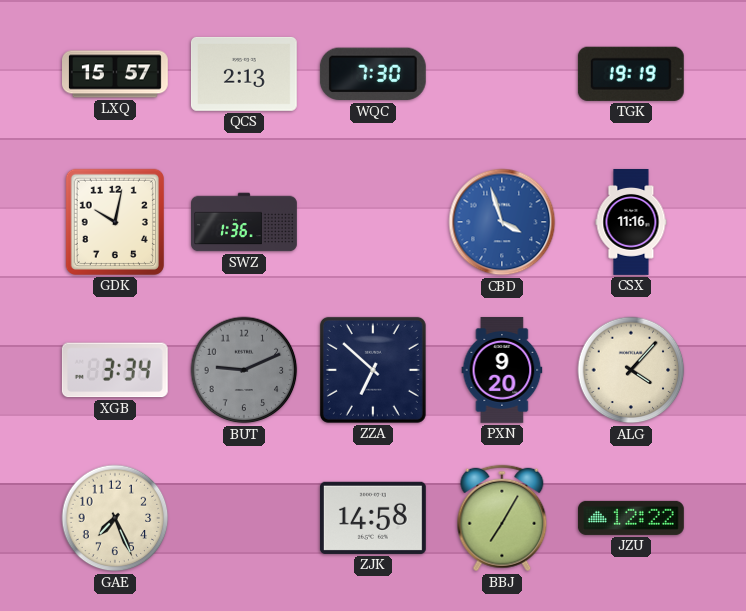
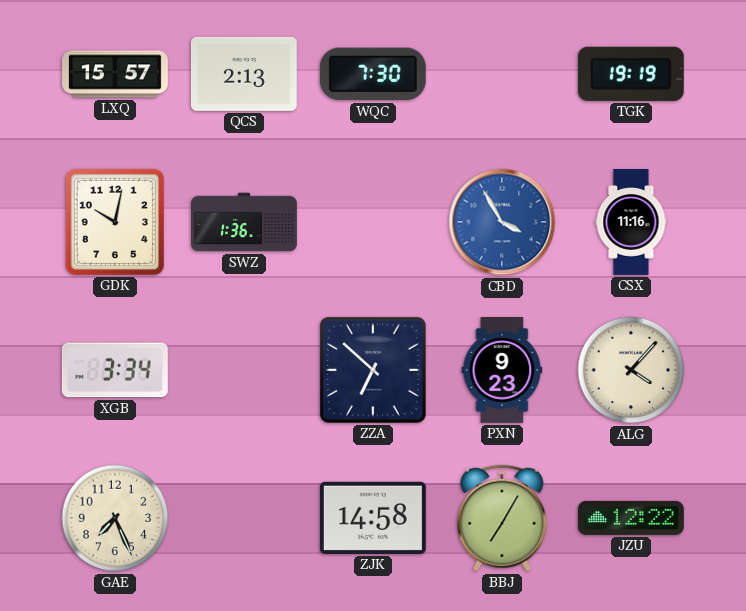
CBD: 3:57 -> 3:55
BUT: 9:11 -> none
PXN: 9:20 -> 9:23
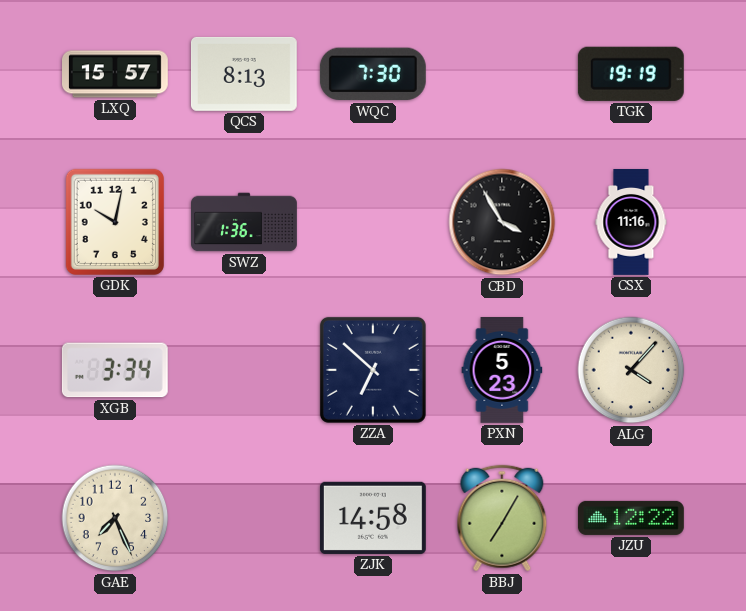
QCS: 2:13 -> 8:13
CBD dial: blue -> black
PXN: 9:23 -> 5:23
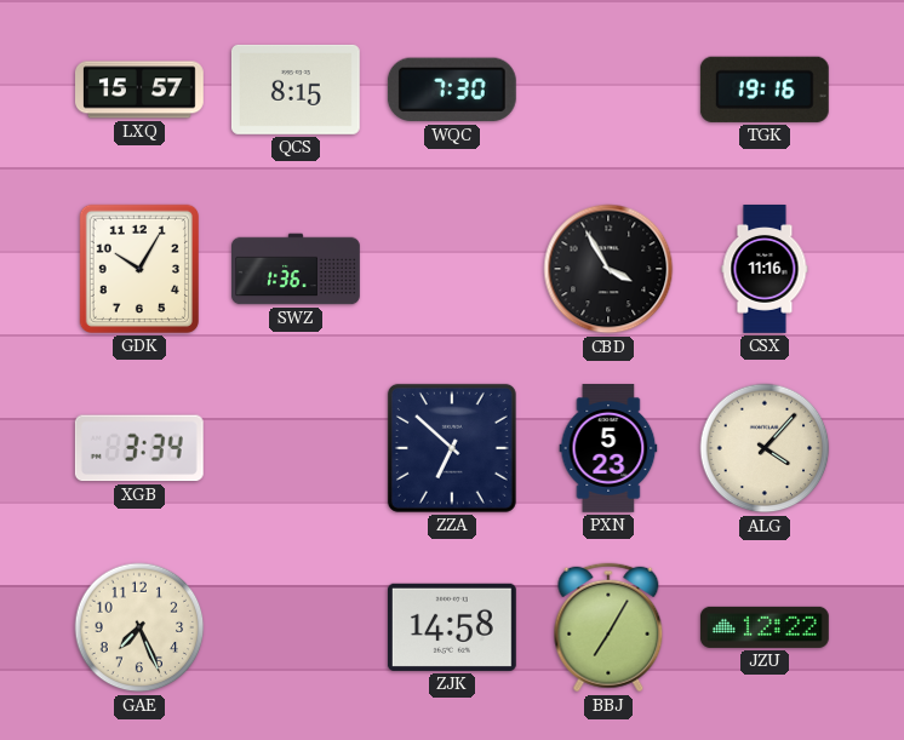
QCS: 8:13 -> 8:15
TGK: 19:19 -> 19:16
GDK: 10:02 -> 10:05
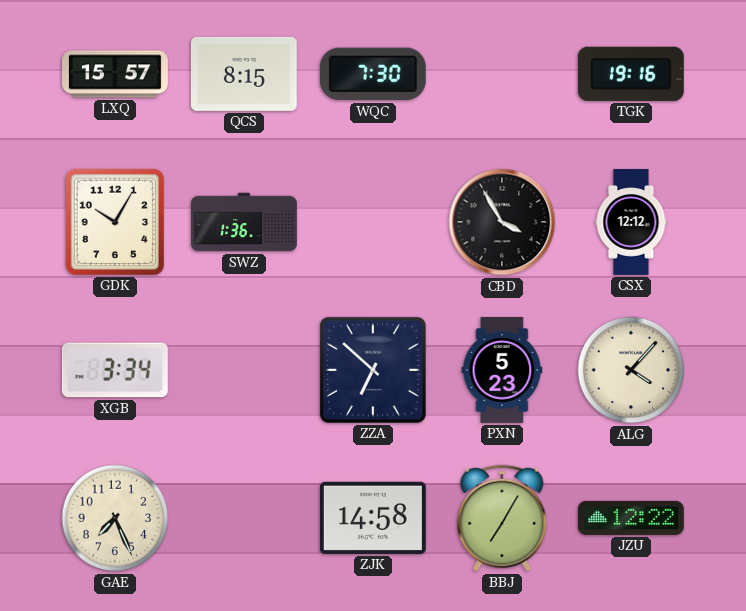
CSX: 11:16 -> 12:12
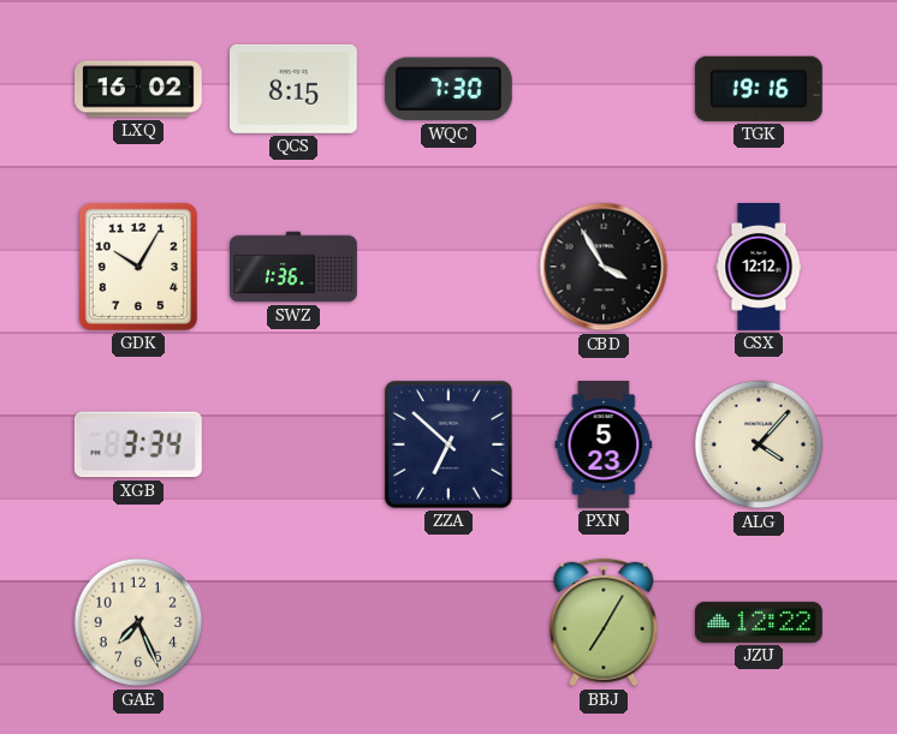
LXQ: 15:57 -> 16:02
ZJK: 14:58 -> none
